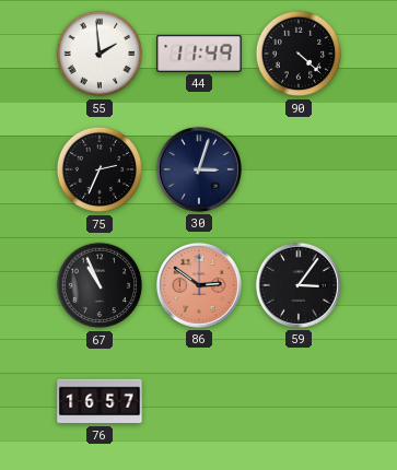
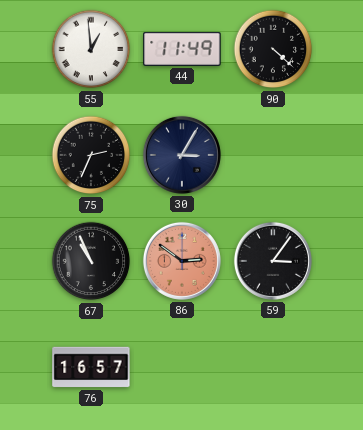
55: 1:59 -> 12:59
30: 3:03 -> 3:05
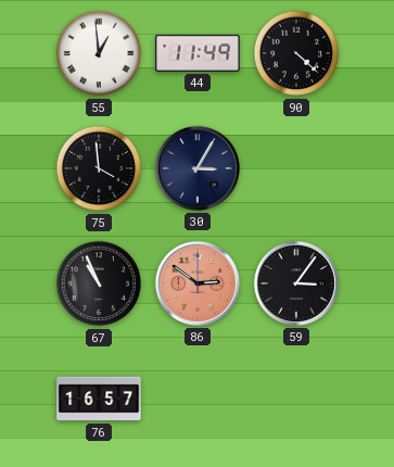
75: 2:34 -> 3:59
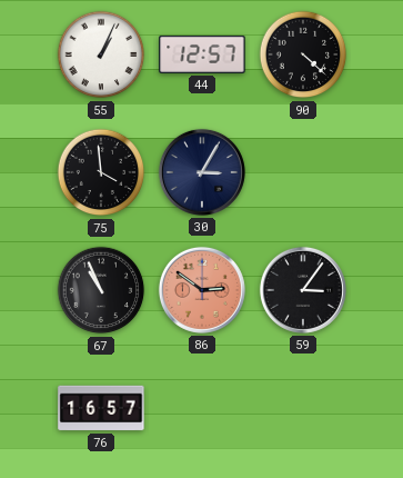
55: 12:59 -> 1:04
44: 11:49 -> 12:57
